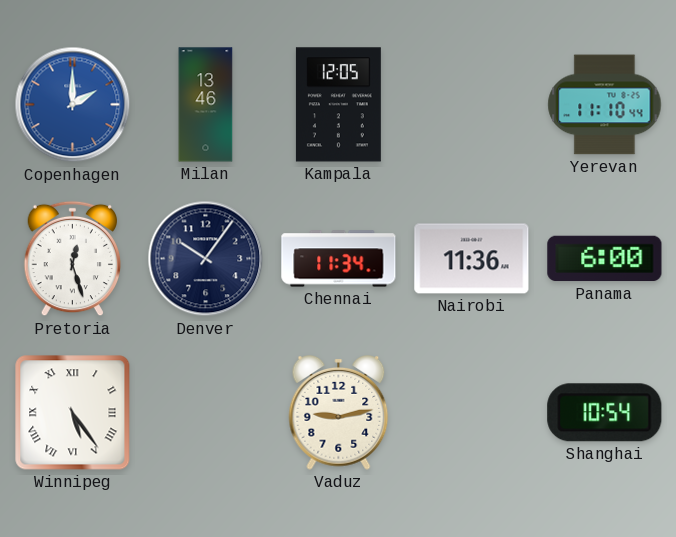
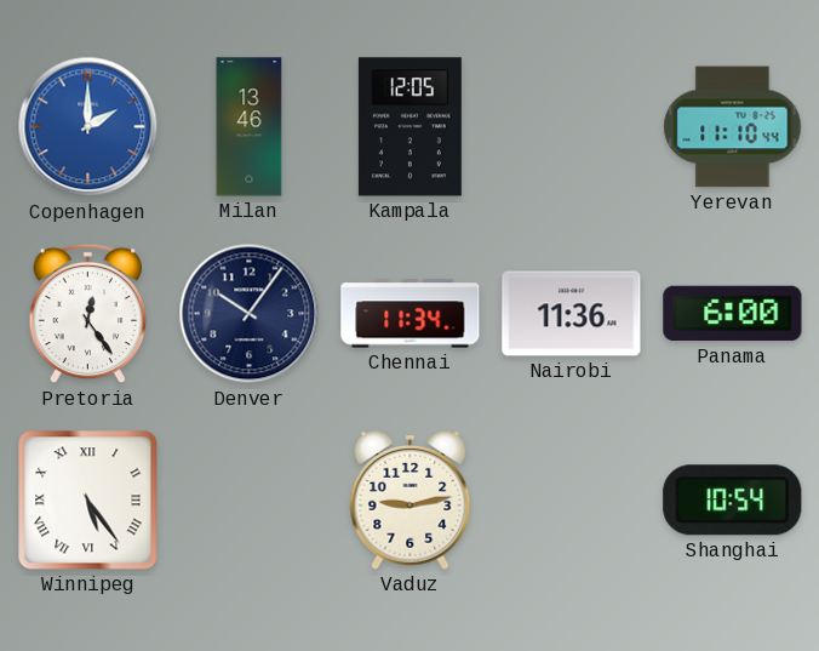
Pretoria: 12:27 -> 12:24
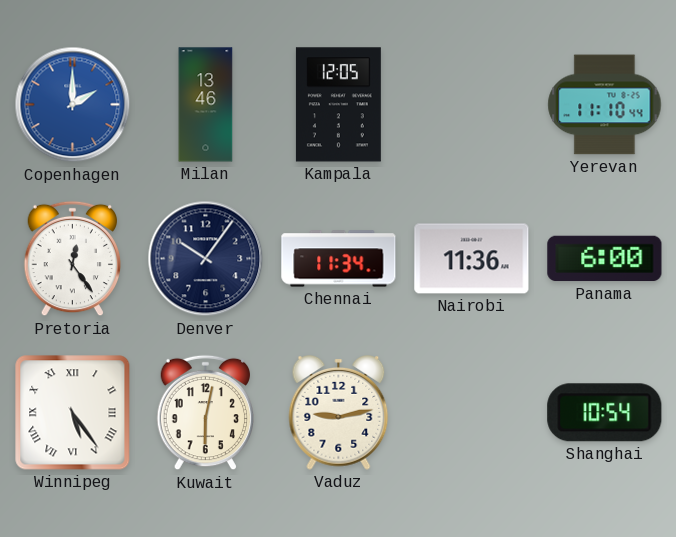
Kuwait: none -> 6:02
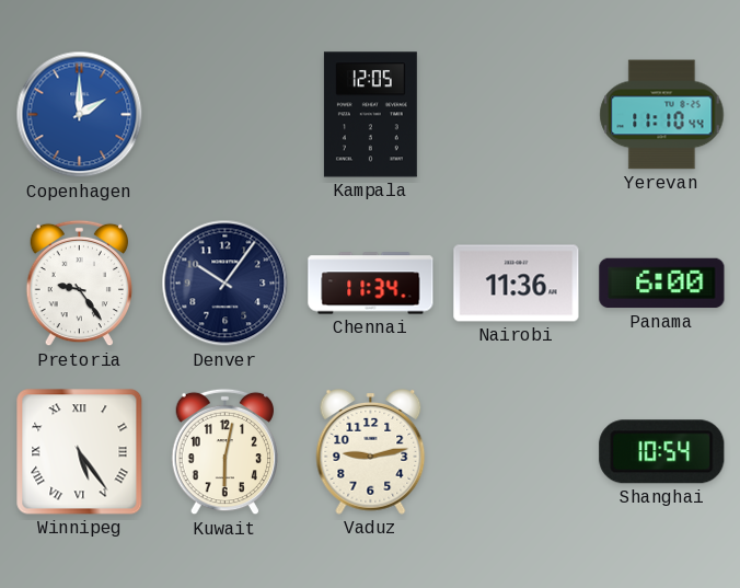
Milan: 13:46 -> none
Pretoria: 12:24 -> 9:24
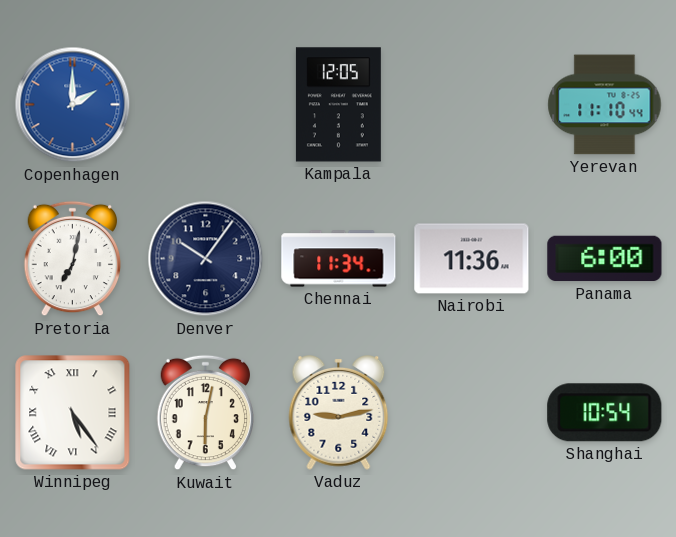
Pretoria: 9:24 -> 7:02
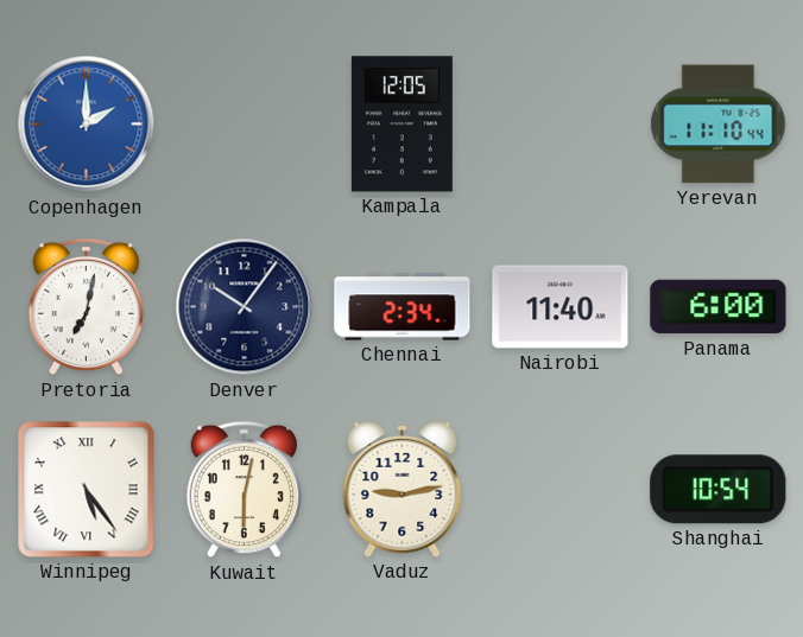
Chennai: 11:34 -> 2:34
Nairobi: 11:36 -> 11:40
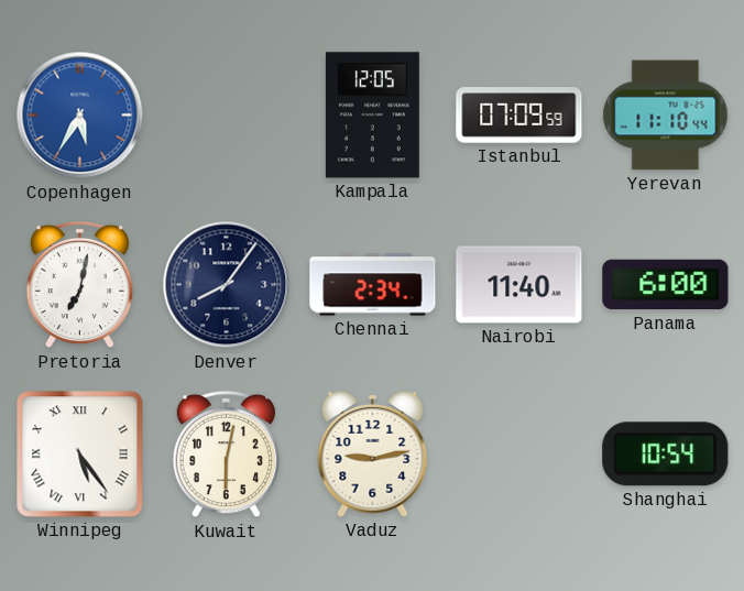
Copenhagen: 2:00 -> 5:35
Istanbul: none -> 07:09
Denver: 10:06 -> 8:06
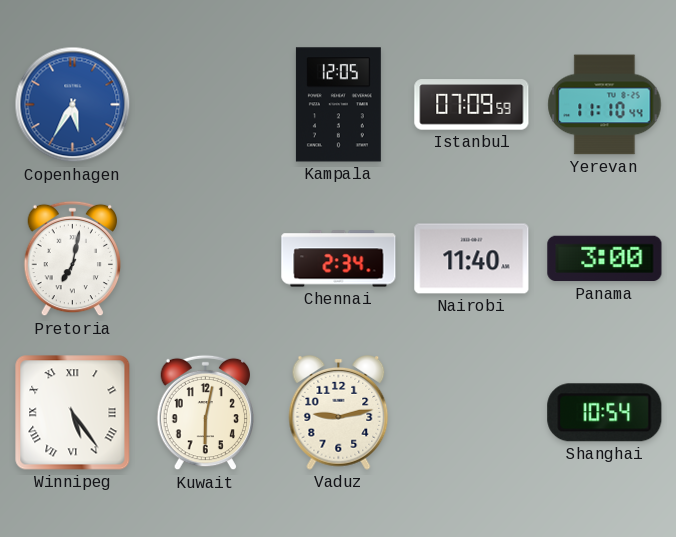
Denver: 8:06 -> none
Panama: 6:00 -> 3:00
